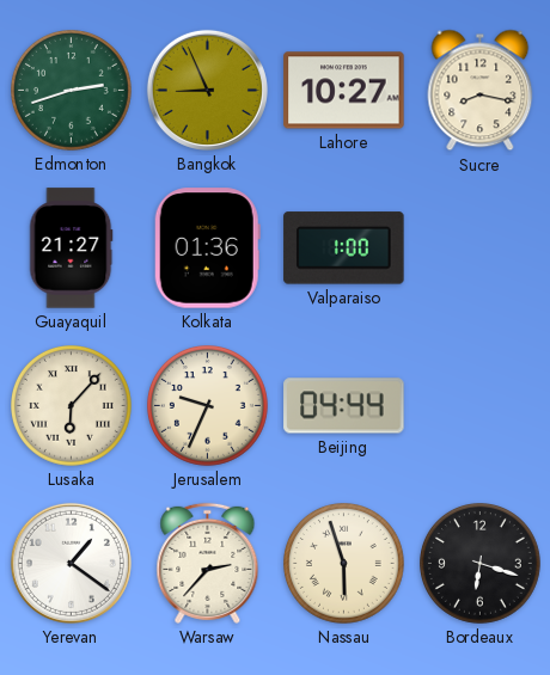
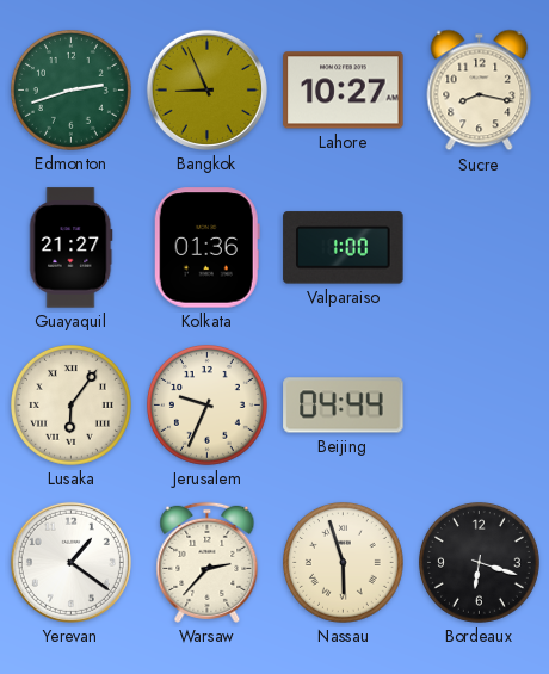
Lusaka: 6:07 -> 6:06
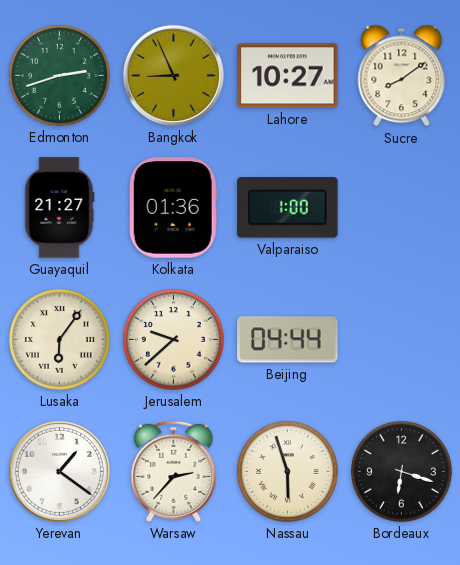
Sucre: 8:17 -> 8:09
Jerusalem: 9:34 -> 9:38
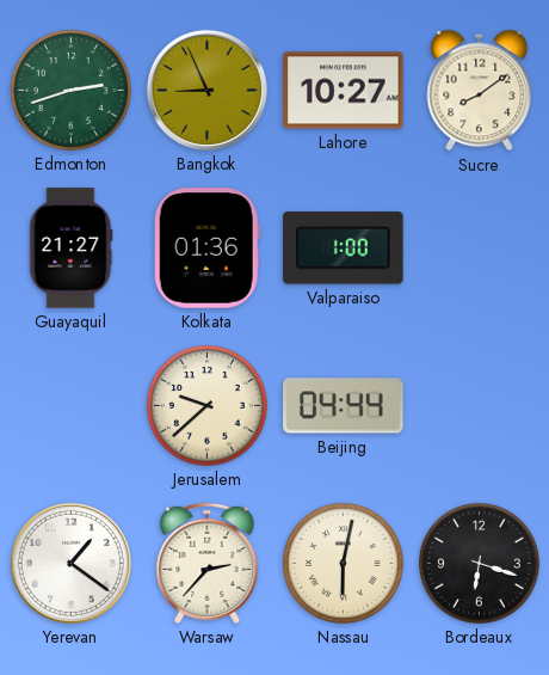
Lusaka: 6:06 -> none
Nassau: 5:57 -> 6:02
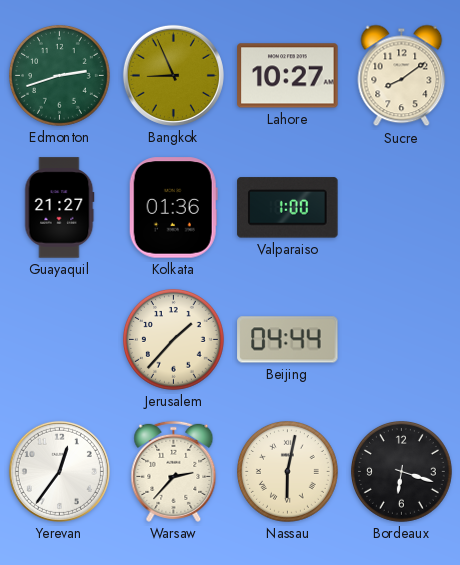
Jerusalem: 9:38 -> 1:37
Yerevan: 1:21 -> 12:36
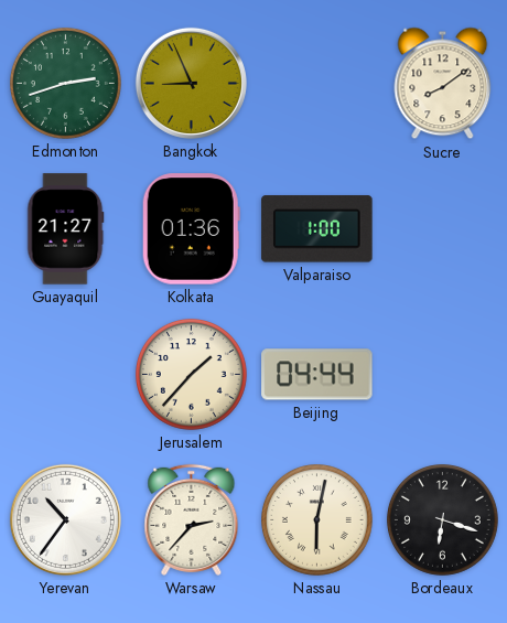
Lahore: 10:27 -> none
Yerevan: 12:36 -> 10:36
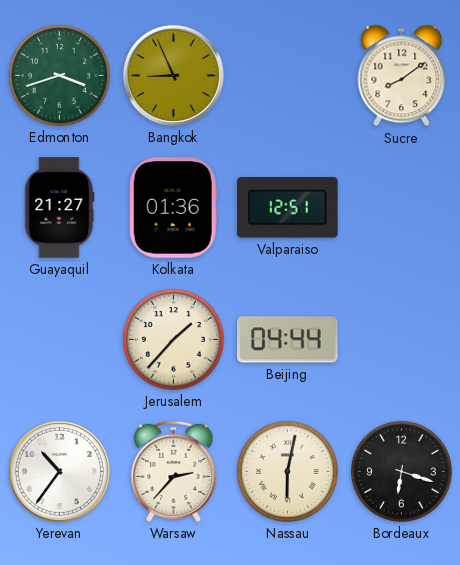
Edmonton: 2:42 -> 3:42
Valparaiso: 1:00 -> 12:51
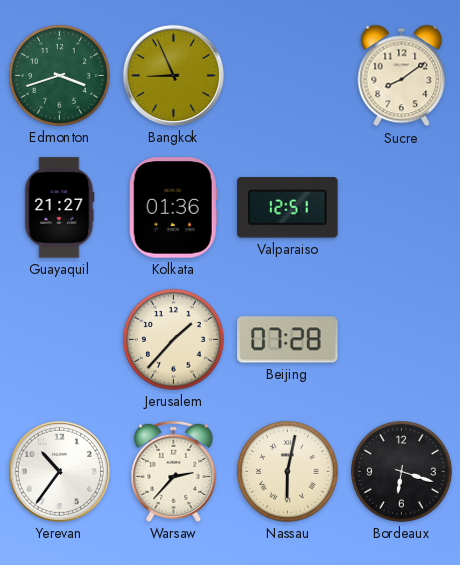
Beijing: 04:44 -> 07:28
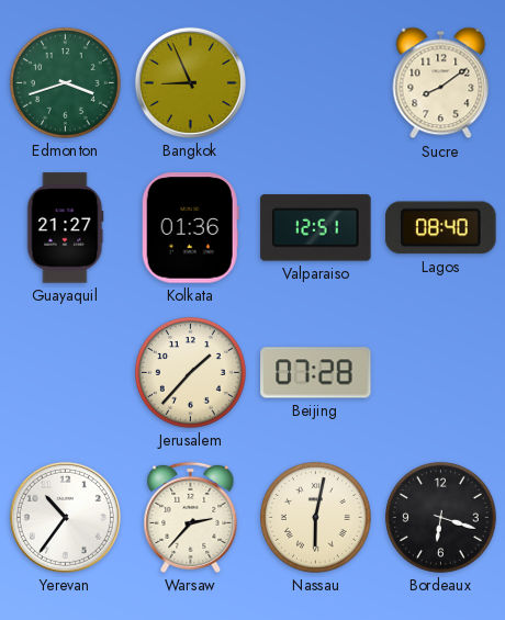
Lagos: none -> 08:40
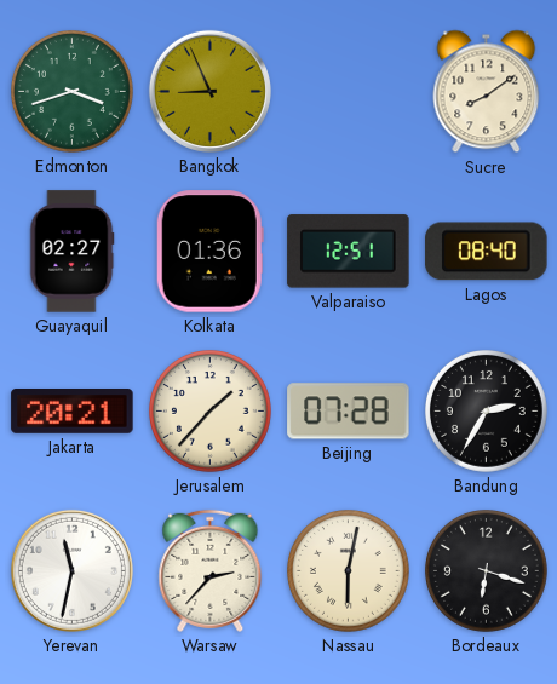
Guayaquil: 21:27 -> 02:27
Jakarta: none -> 20:21
Bandung: none -> 2:35
Yerevan: 10:36 -> 11:32
